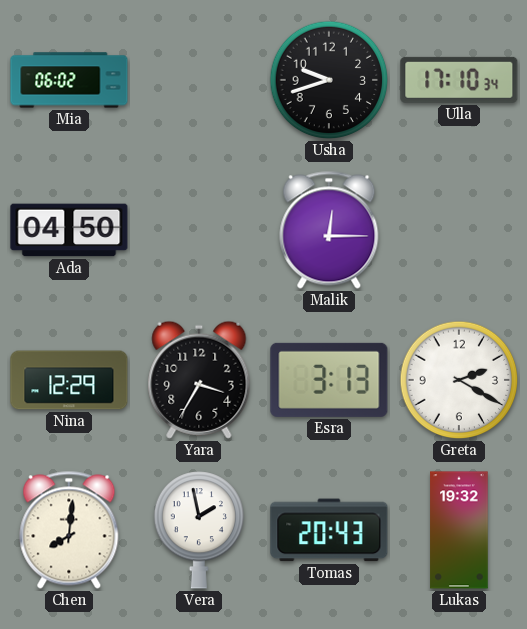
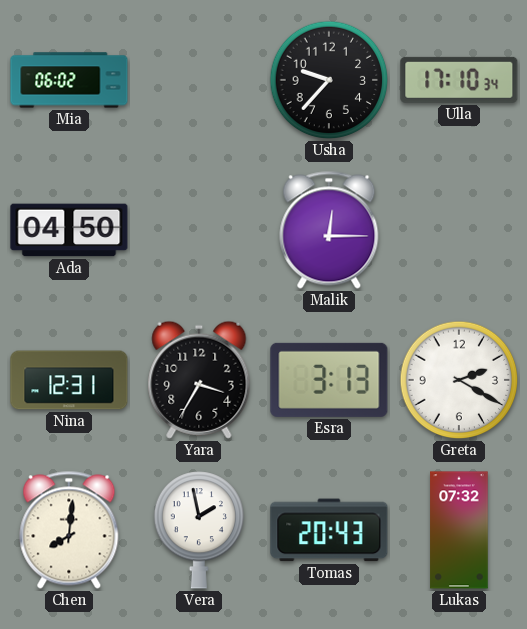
Usha: 9:42 -> 9:37
Nina: 12:29 -> 12:31
Lukas: 19:32 -> 07:32
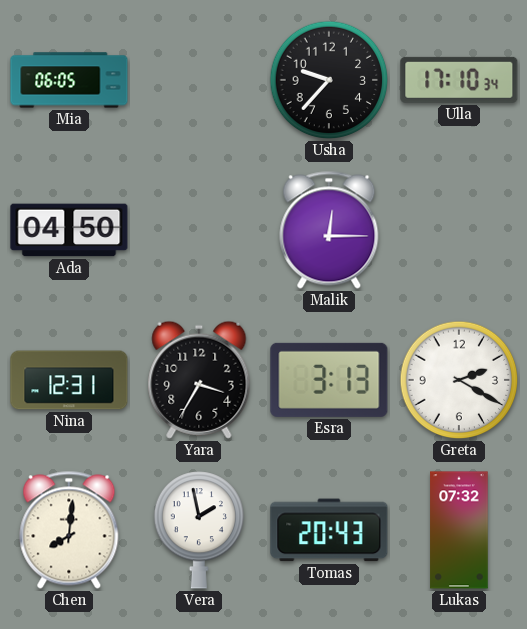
Mia: 06:02 -> 06:05
